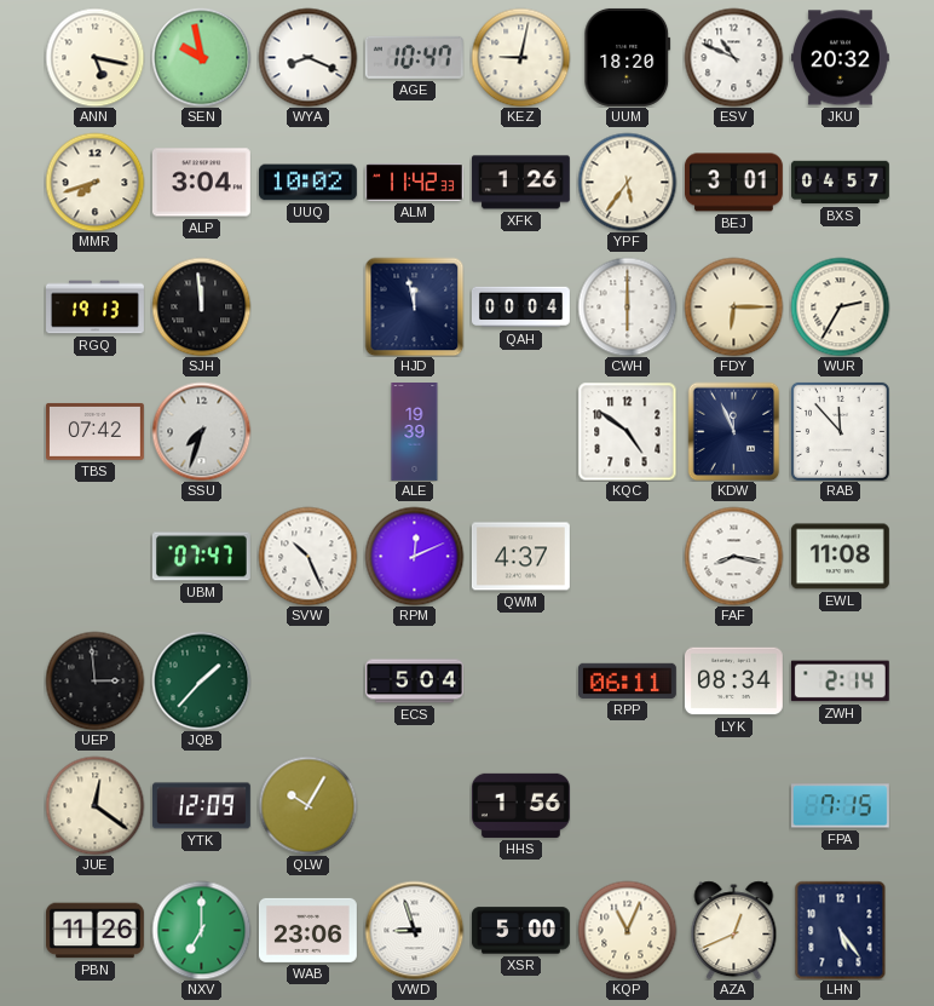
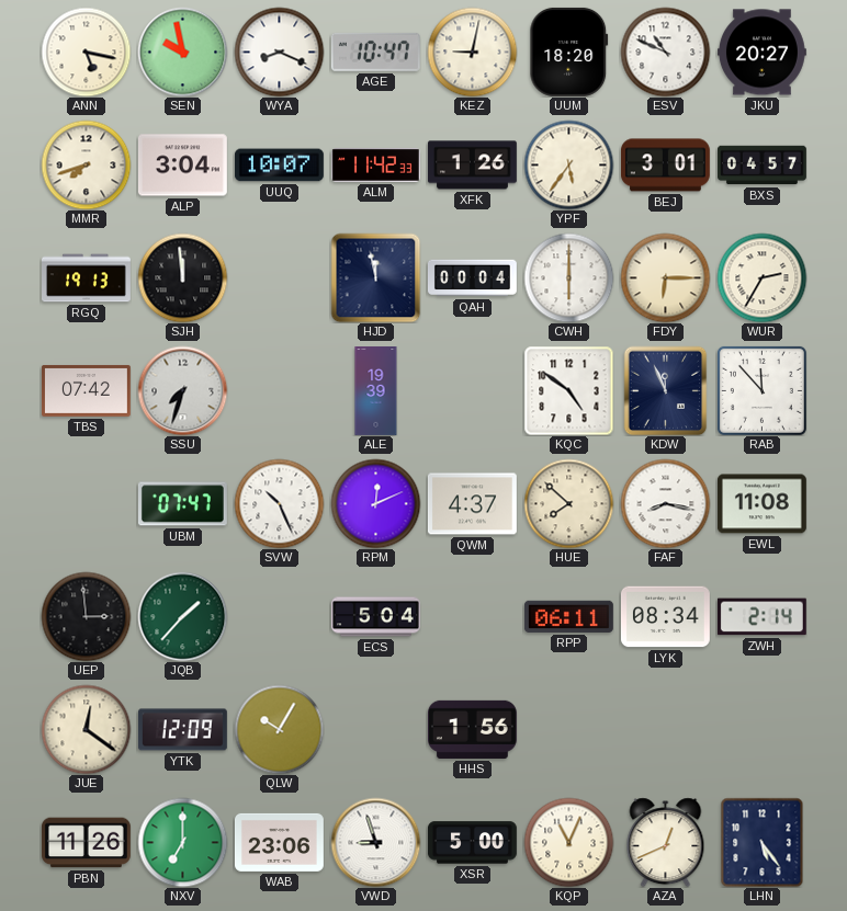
JKU: 20:32 -> 20:27
UUQ: 10:02 -> 10:07
HUE: none -> 7:52
FPA: 7:15 -> none
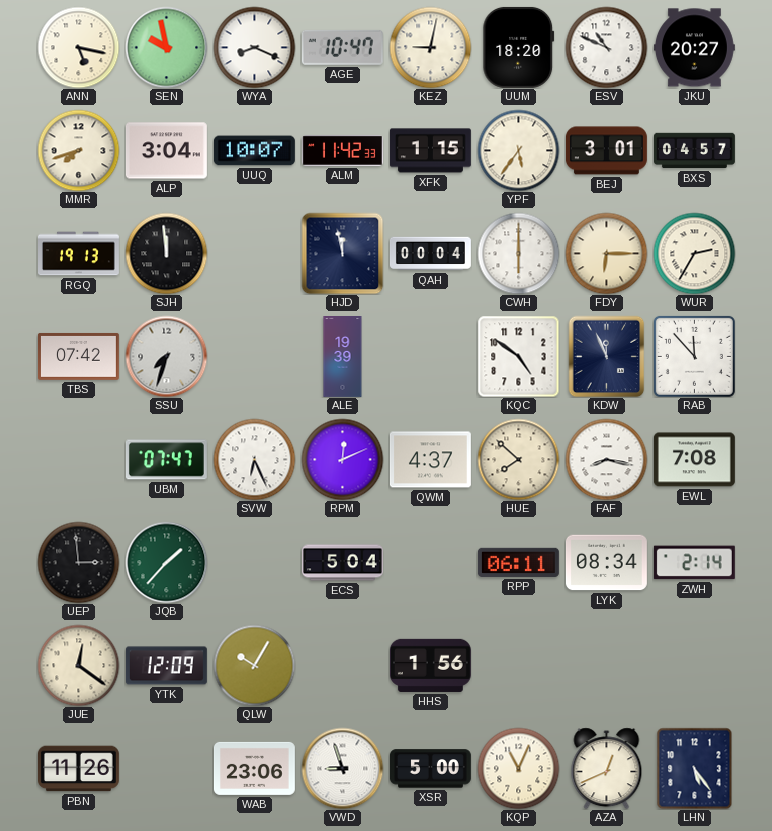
XFK: 1:26 -> 1:15
SVW: 10:26 -> 6:26
EWL: 11:08 -> 7:08
NXV: 7:00 -> none
